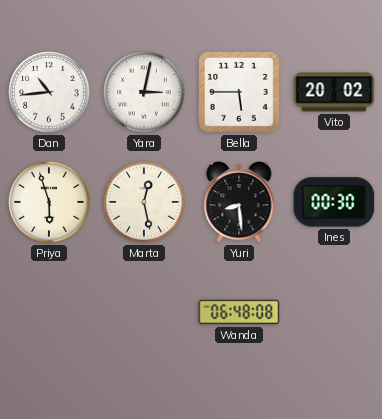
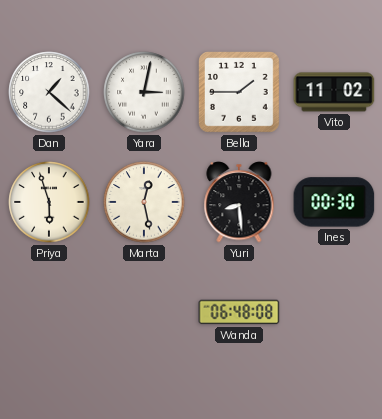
Dan: 10:44 -> 1:22
Bella: 5:45 -> 1:45
Vito: 20:02 -> 11:02
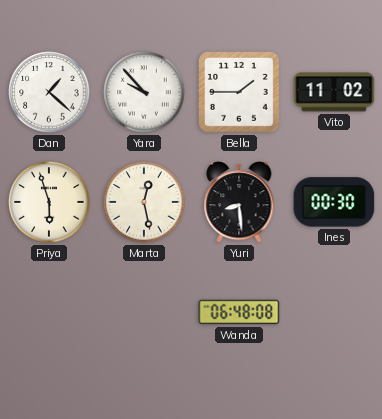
Yara: 3:02 -> 9:53
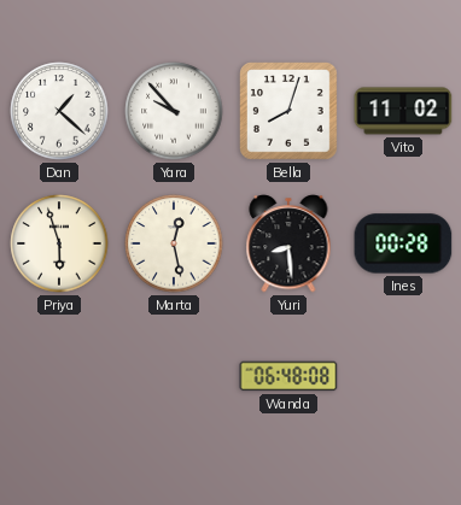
Bella: 1:45 -> 8:03
Ines: 00:30 -> 00:28
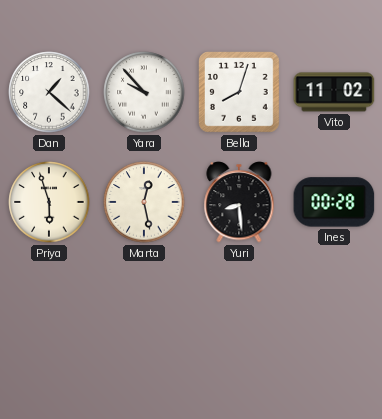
Wanda: 06:48 -> none
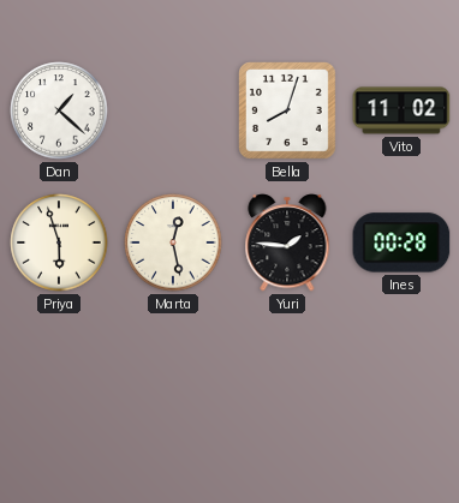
Yara: 9:53 -> none
Yuri: 8:29 -> 1:46
